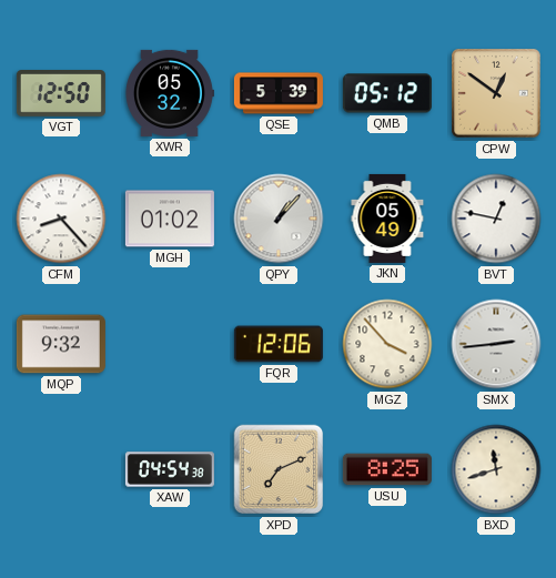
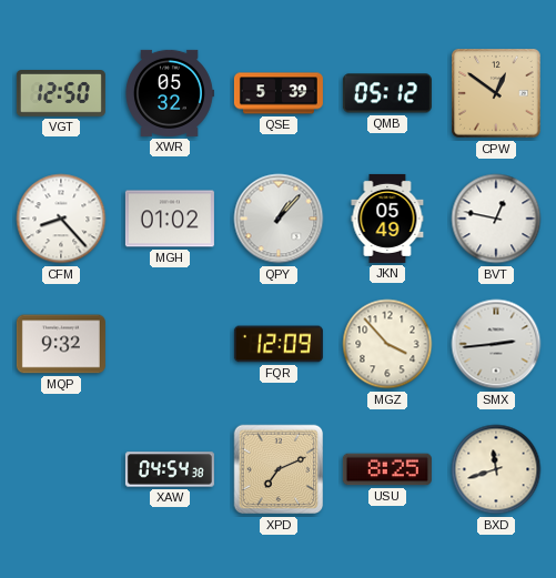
FQR: 12:06 -> 12:09
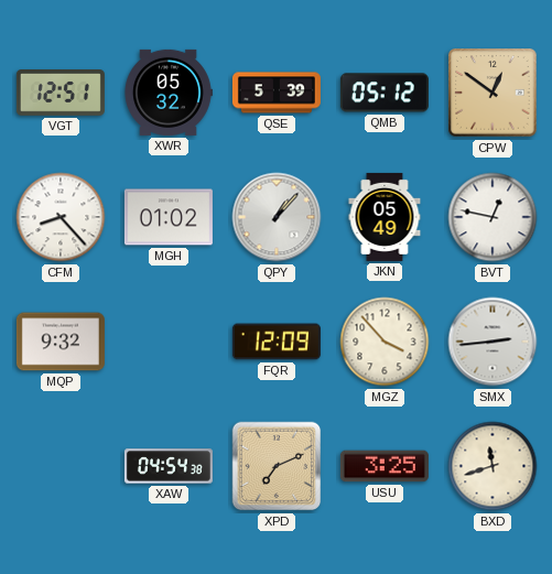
VGT: 12:50 -> 12:51
USU: 8:25 -> 3:25
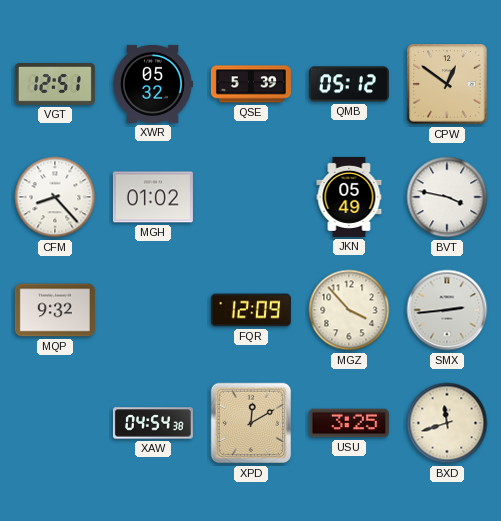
QPY: 1:07 -> none
BVT: 12:47 -> 3:47
XPD: 7:11 -> 12:10
